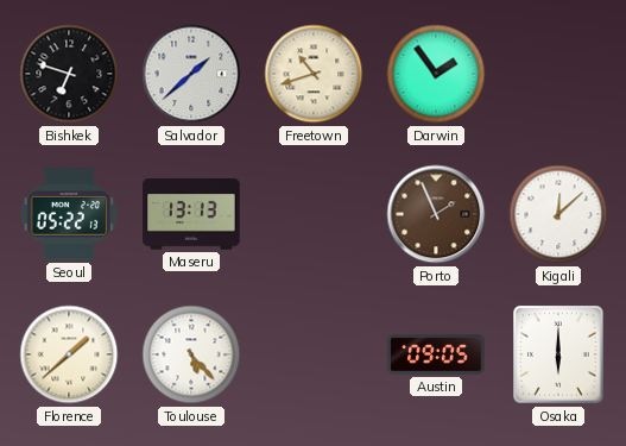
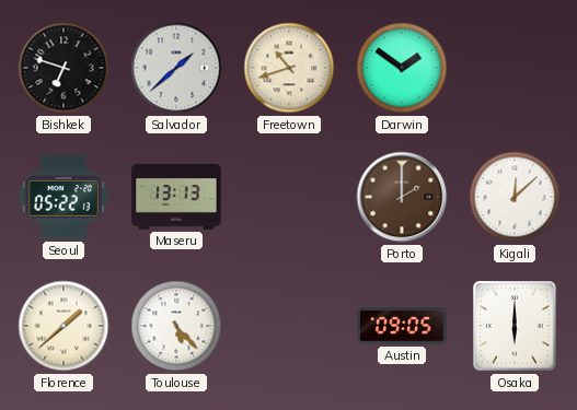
Darwin: 1:54 -> 1:51
Porto: 1:56 -> 2:00
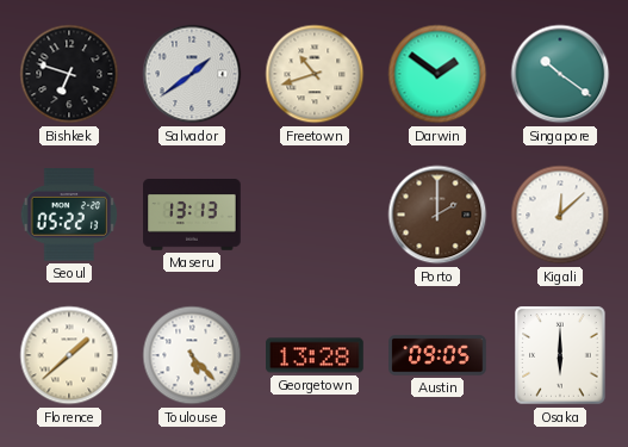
Salvador: 1:38 -> 1:39
Singapore: none -> 10:21
Georgetown: none -> 13:28
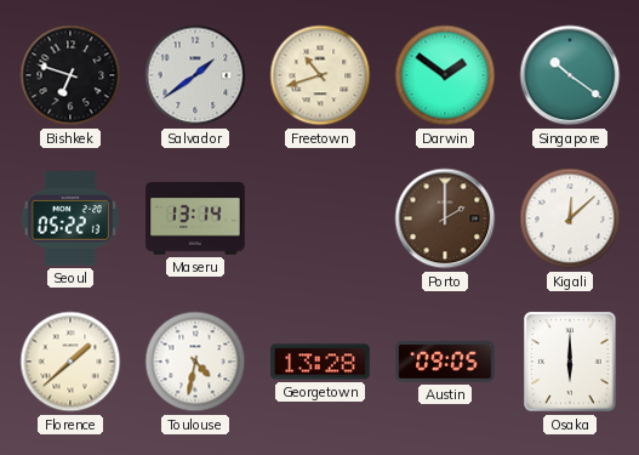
Maseru: 13:13 -> 13:14
Toulouse: 5:23 -> 4:32
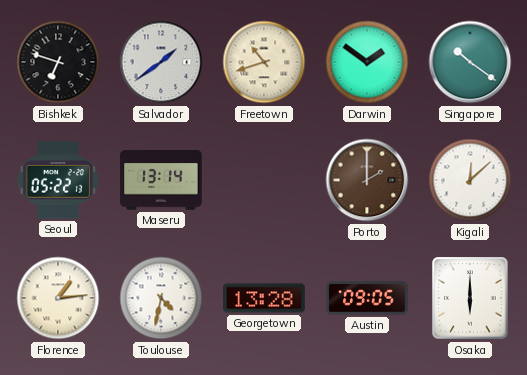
Florence: 1:38 -> 1:14
